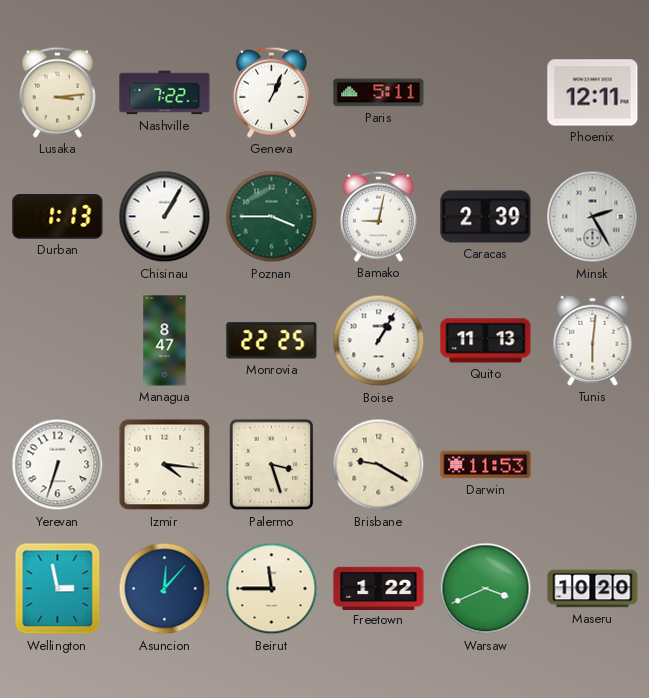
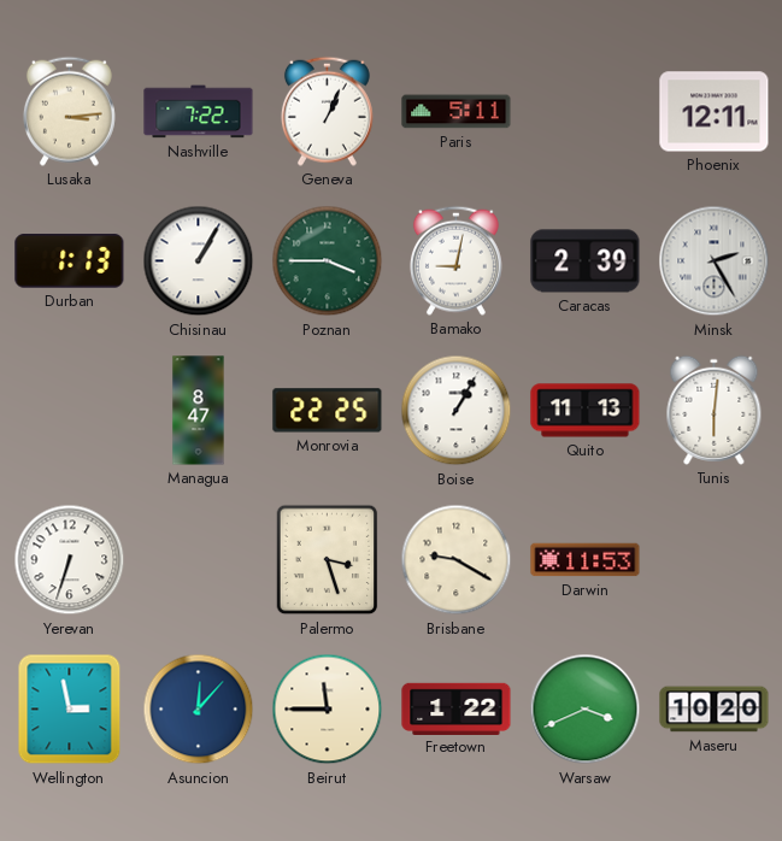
Izmir: 4:16 -> none
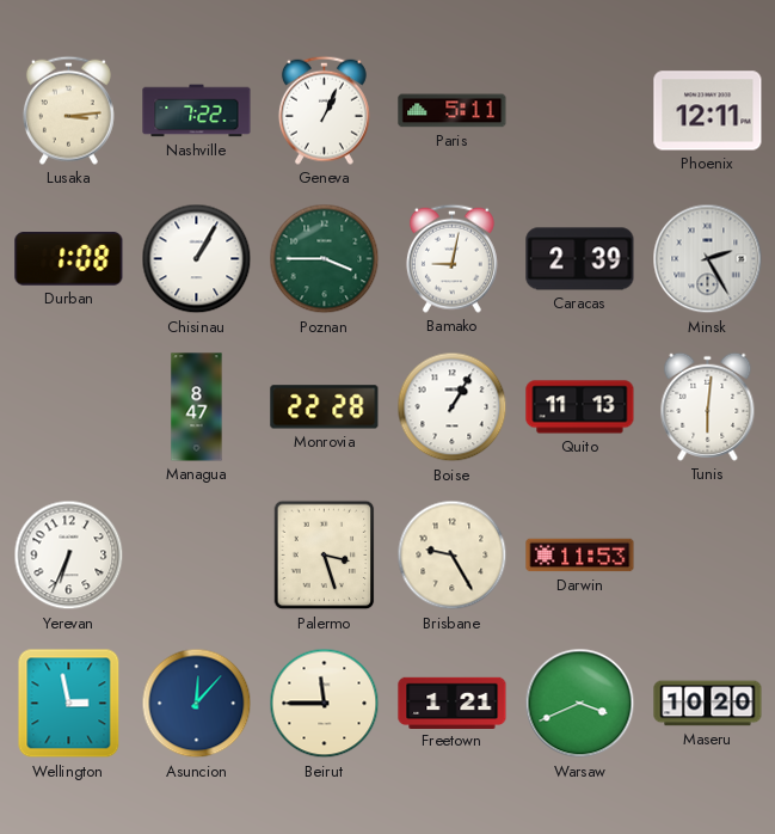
Durban: 1:13 -> 1:08
Monrovia: 22:25 -> 22:28
Yerevan: 6:33 -> 6:34
Brisbane: 9:20 -> 9:25
Freetown: 1:22 -> 1:21
